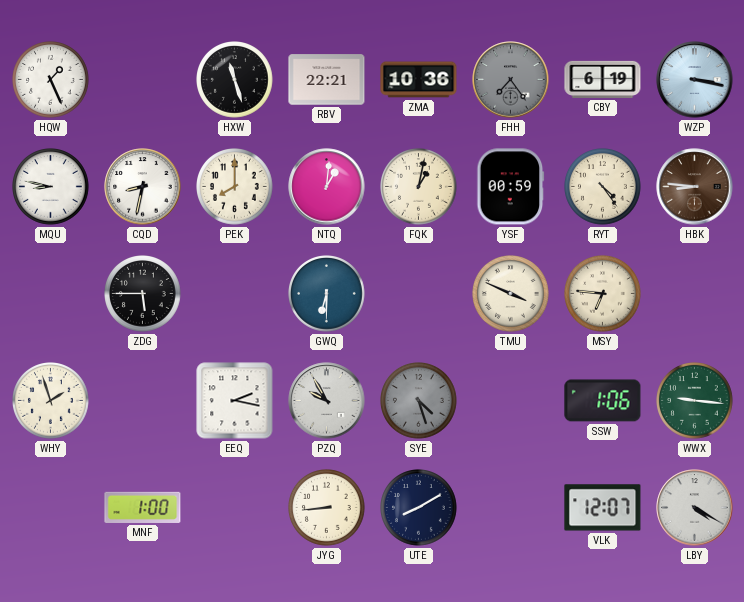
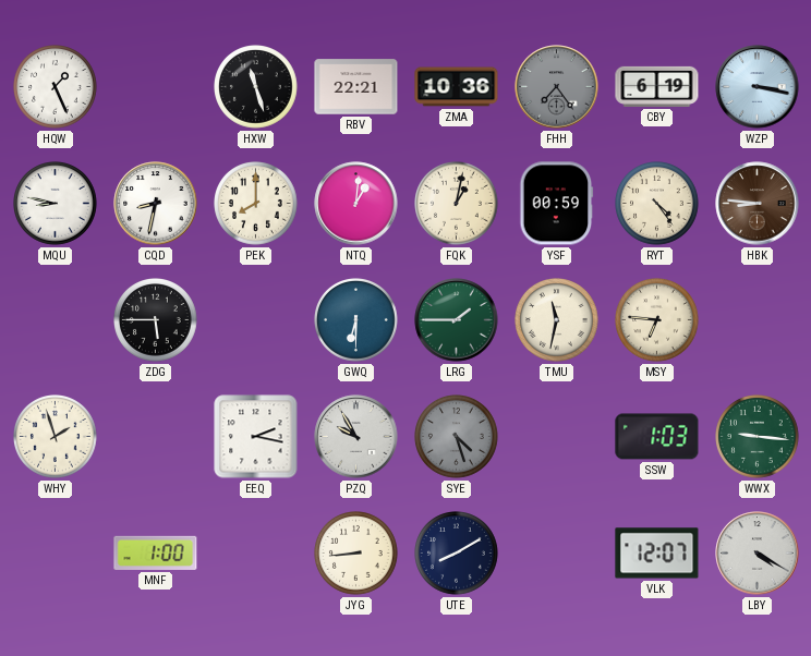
LRG: none -> 1:45
TMU: 3:49 -> 11:32
SSW: 1:06 -> 1:03
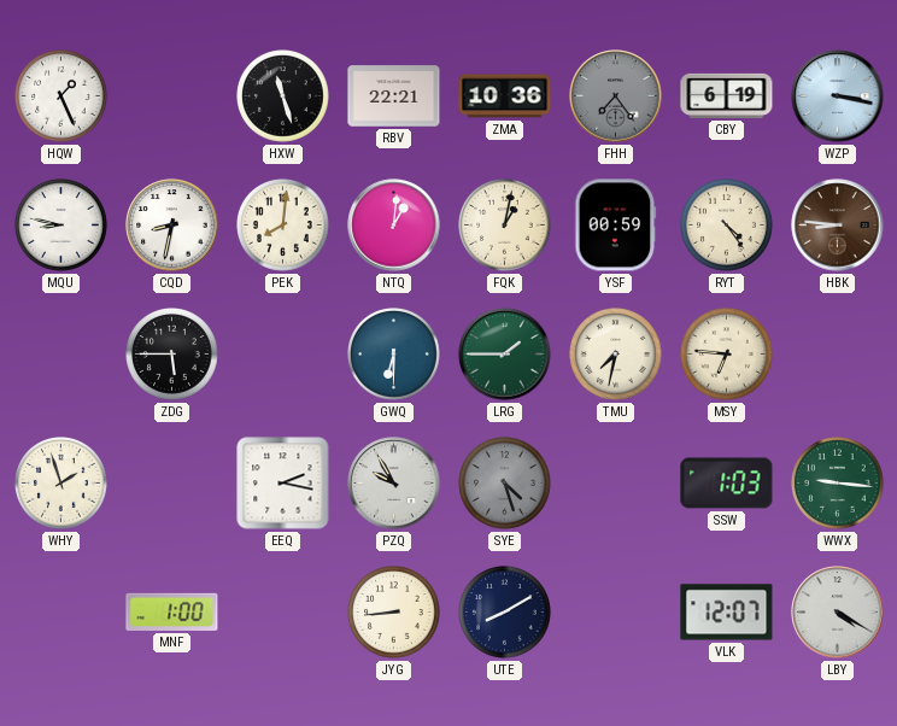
PEK: 8:00 -> 8:01
TMU: 11:32 -> 7:32
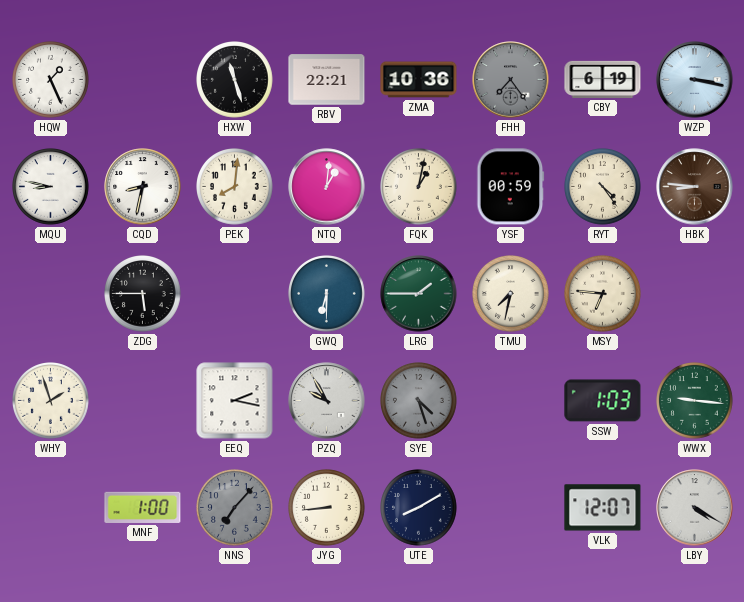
NNS: none -> 7:07
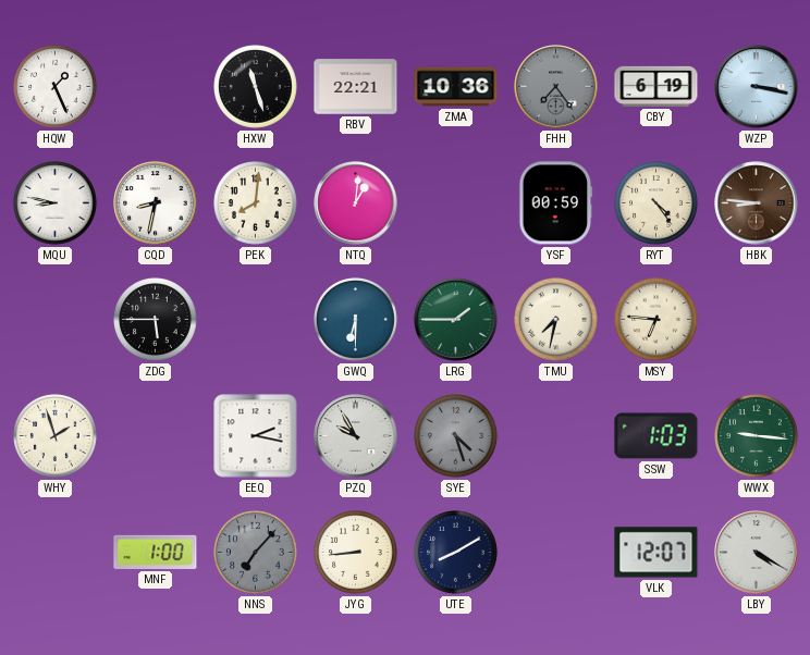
FQK: 1:02 -> none
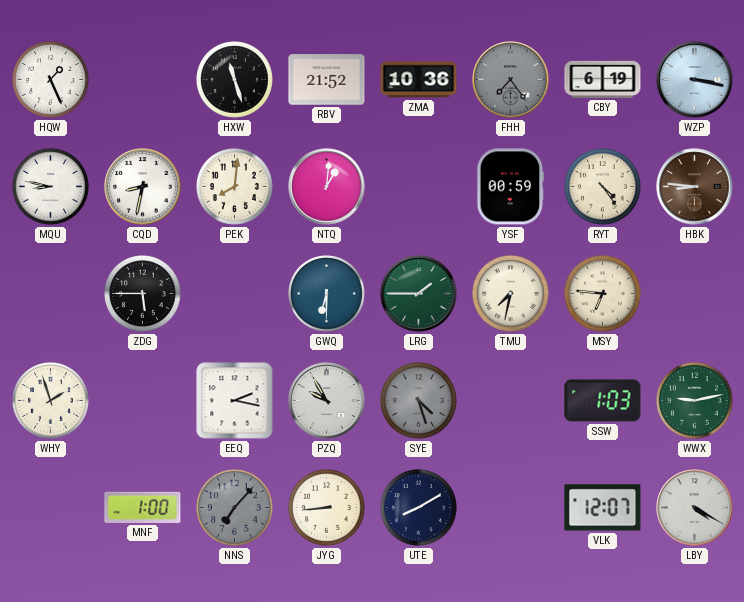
RBV: 22:21 -> 21:52
WWX: 9:16 -> 9:13
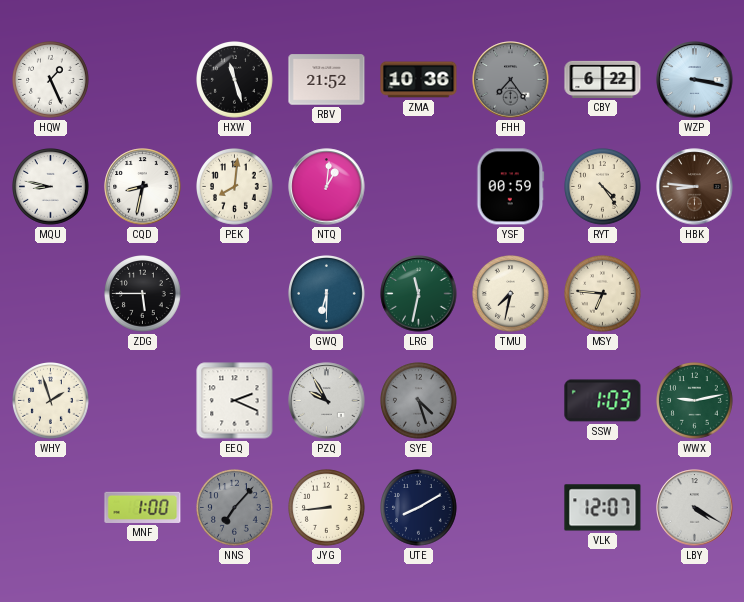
CBY: 6:19 -> 6:22
LRG: 1:45 -> 11:32
EEQ: 2:17 -> 2:19
